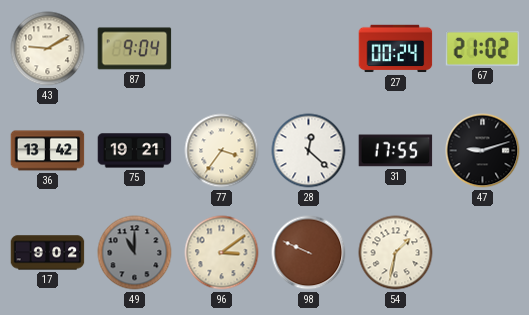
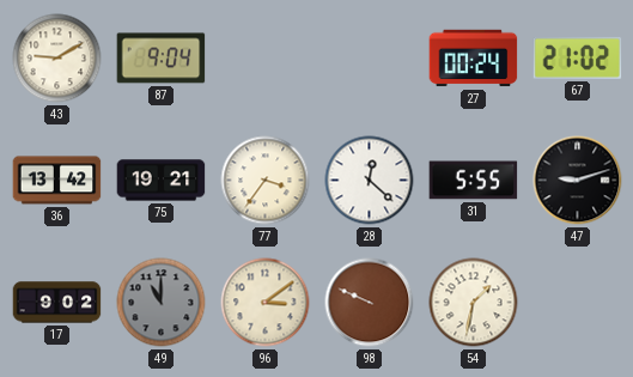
31: 17:55 -> 5:55
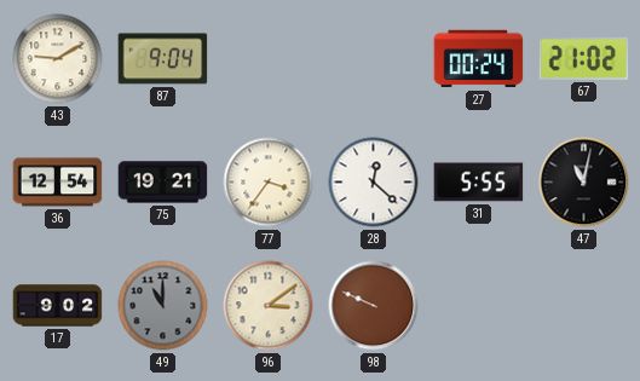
36: 13:42 -> 12:54
47: 9:12 -> 11:02
54: 1:32 -> none
